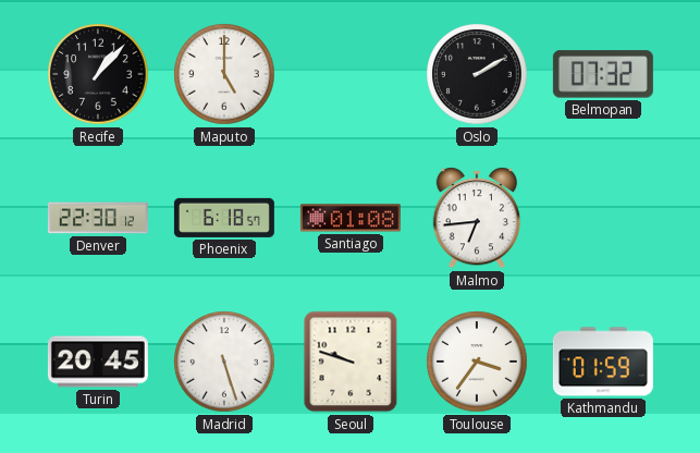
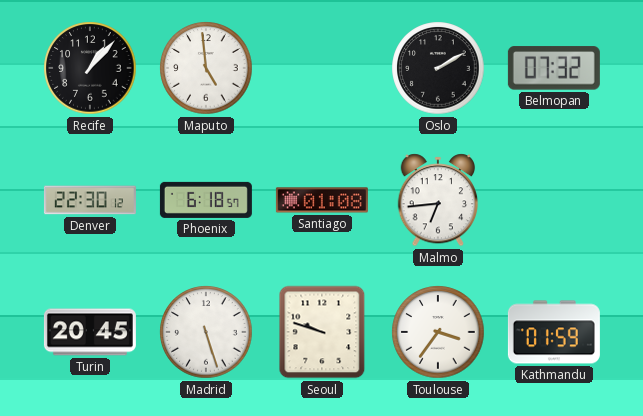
Maputo: 5:00 -> 4:59
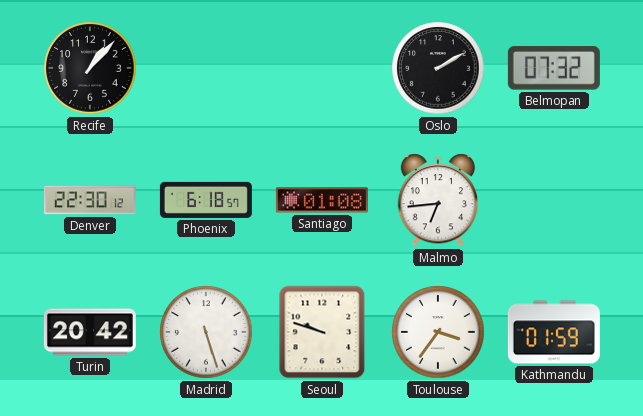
Maputo: 4:59 -> none
Turin: 20:45 -> 20:42
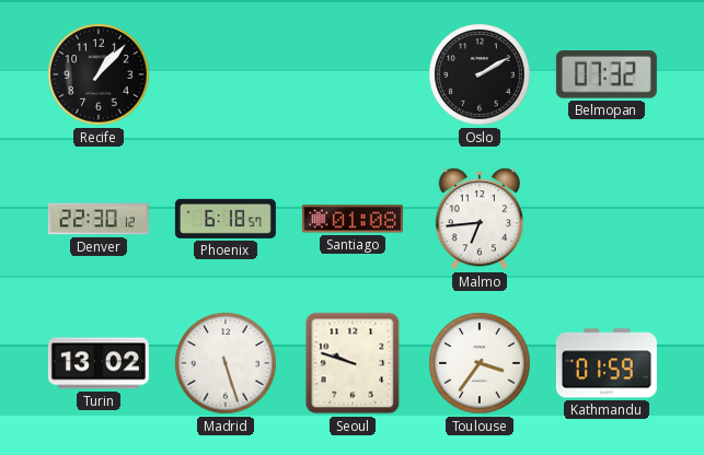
Turin: 20:42 -> 13:02
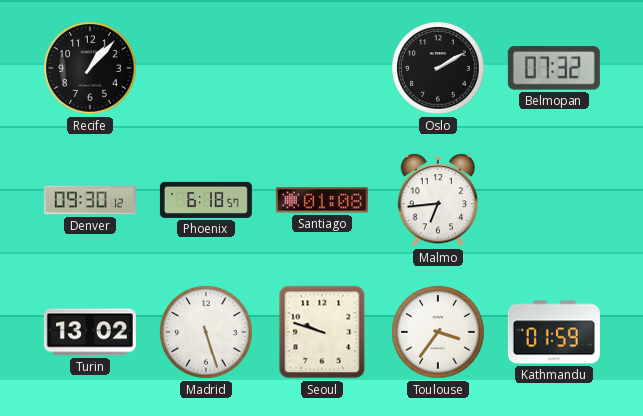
Denver: 22:30 -> 09:30
